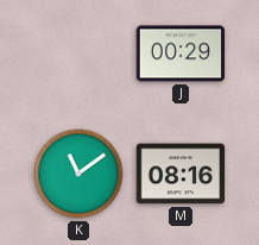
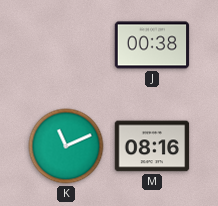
J: 00:29 -> 00:38
K: 11:09 -> 11:11
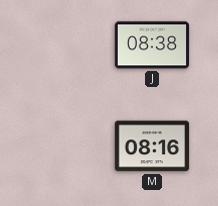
J: 00:38 -> 08:38
K: 11:11 -> none
